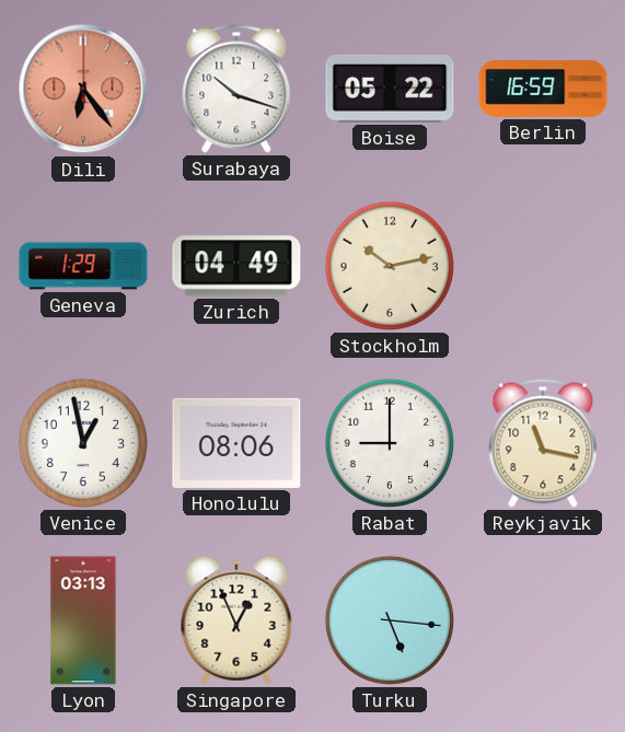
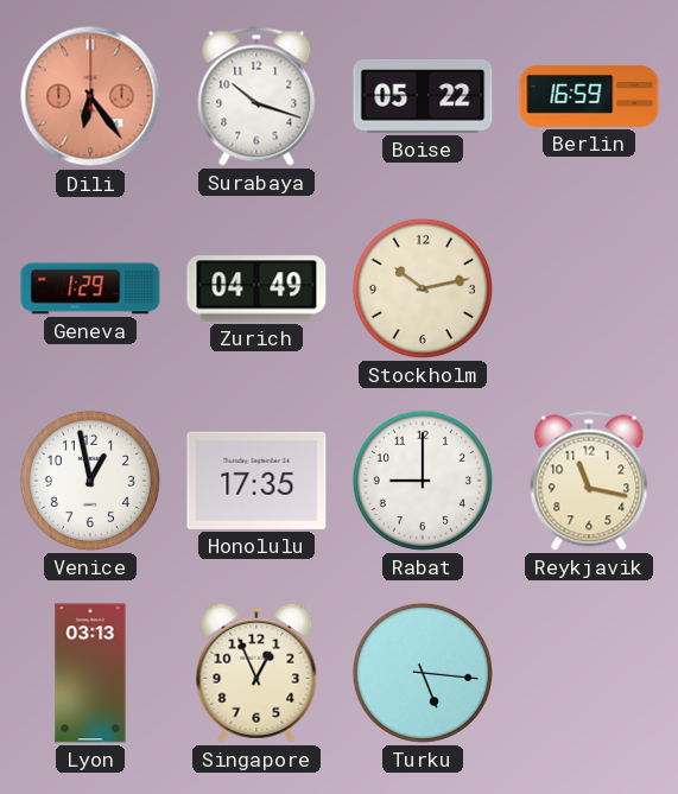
Honolulu: 08:06 -> 17:35
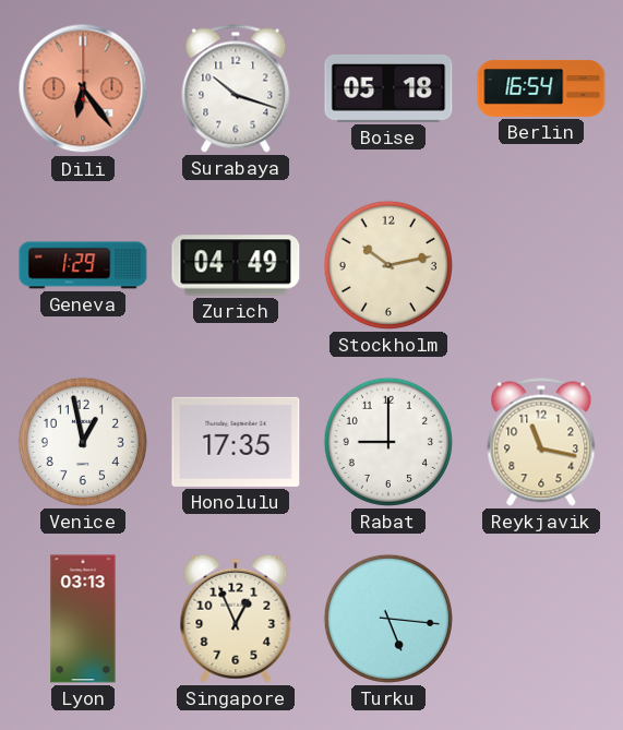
Boise: 05:22 -> 05:18
Berlin: 16:59 -> 16:54
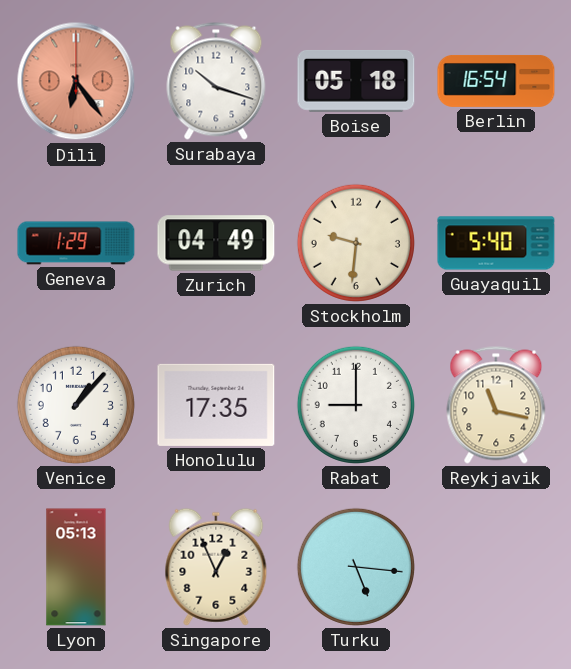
Stockholm: 10:13 -> 9:31
Guayaquil: none -> 5:40
Venice: 12:58 -> 1:07
Lyon: 03:13 -> 05:13
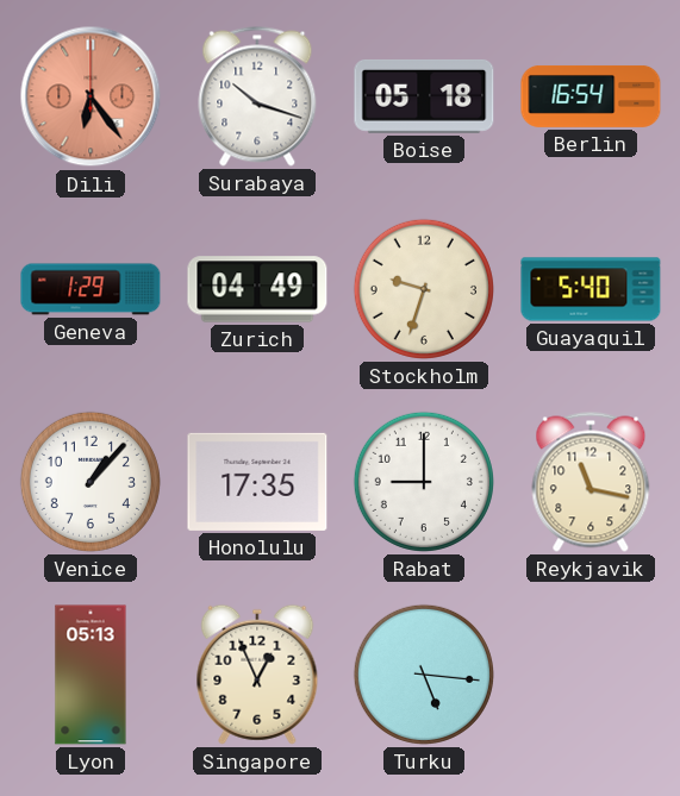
Stockholm: 9:31 -> 9:33
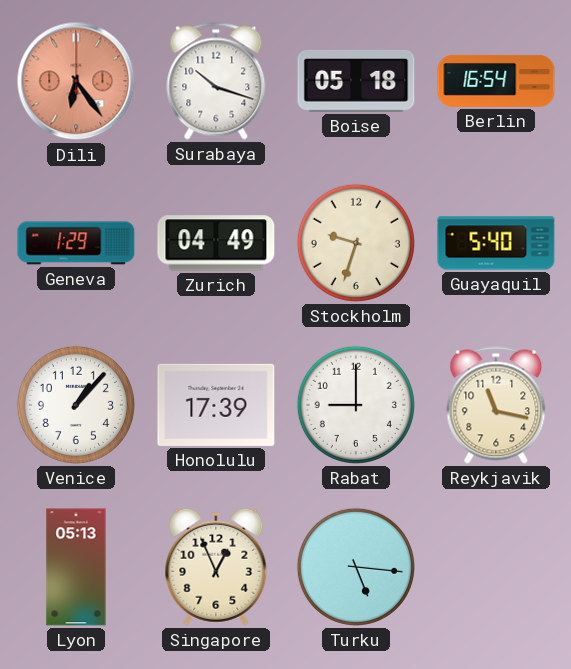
Honolulu: 17:35 -> 17:39
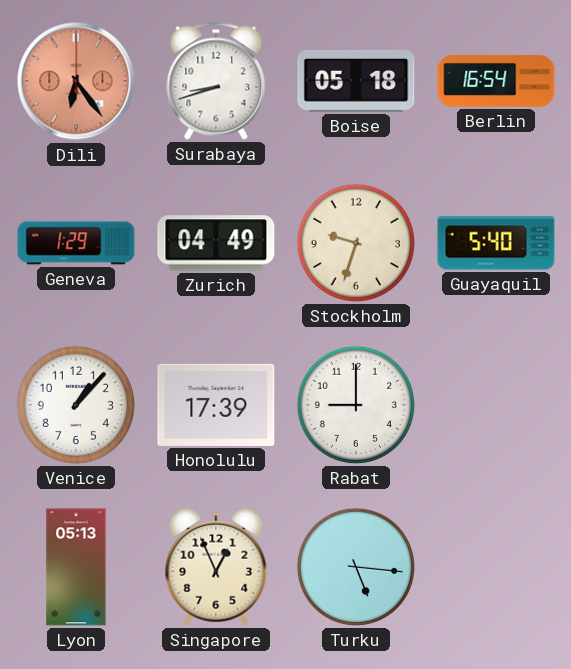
Surabaya: 10:18 -> 8:42
Reykjavik: 11:17 -> none
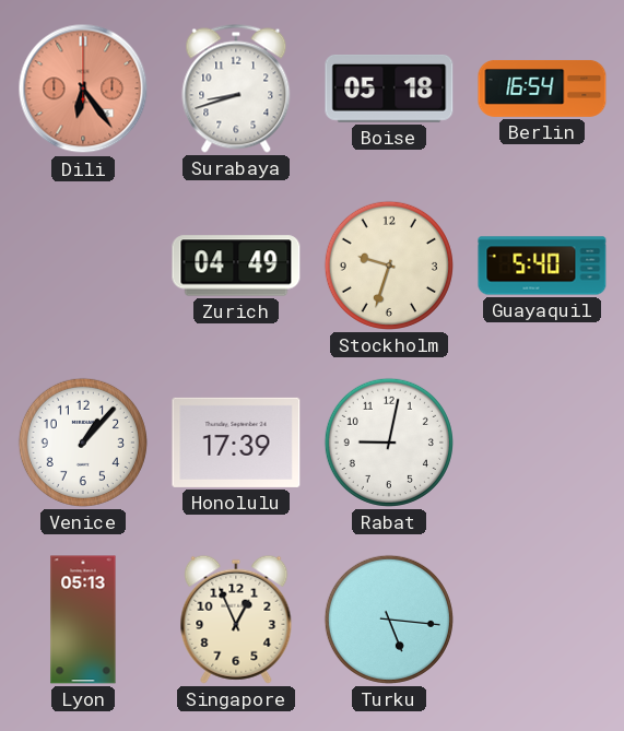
Geneva: 1:29 -> none
Rabat: 9:00 -> 9:02
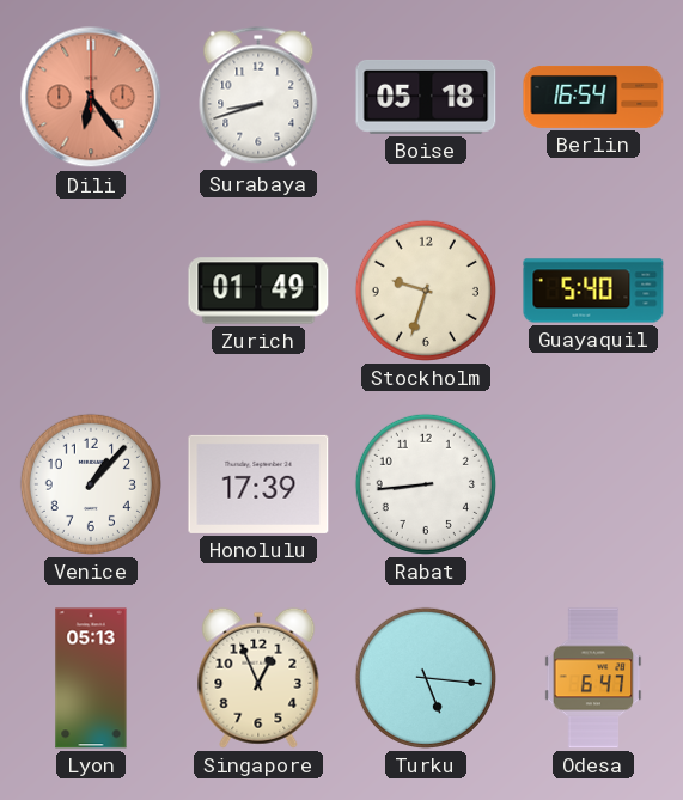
Zurich: 04:49 -> 01:49
Rabat: 9:02 -> 8:44
Odesa: none -> 6:47
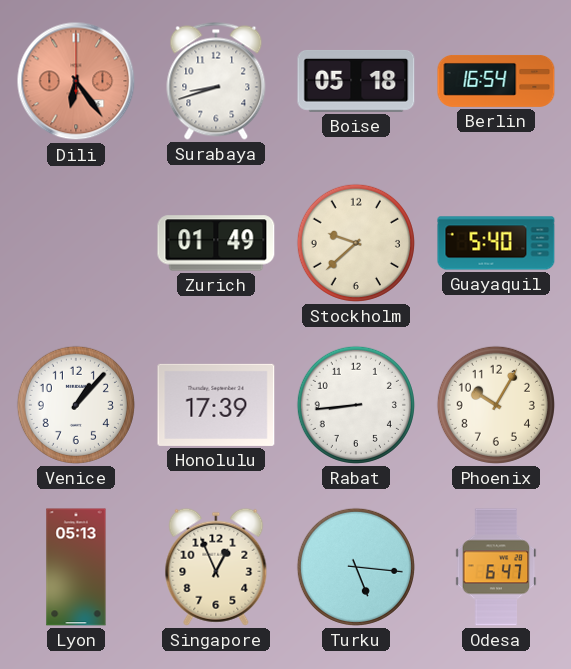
Stockholm: 9:33 -> 9:38
Phoenix: none -> 10:05
